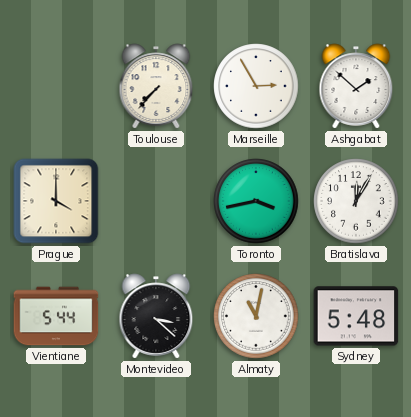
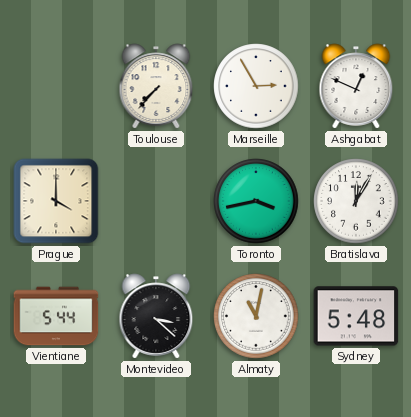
Ashgabat: 1:52 -> 12:49
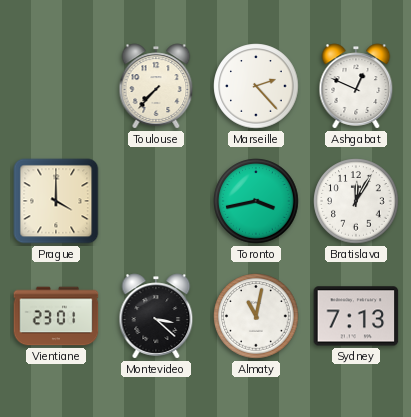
Marseille: 2:55 -> 2:23
Vientiane: 5:44 -> 23:01
Sydney: 5:48 -> 7:13
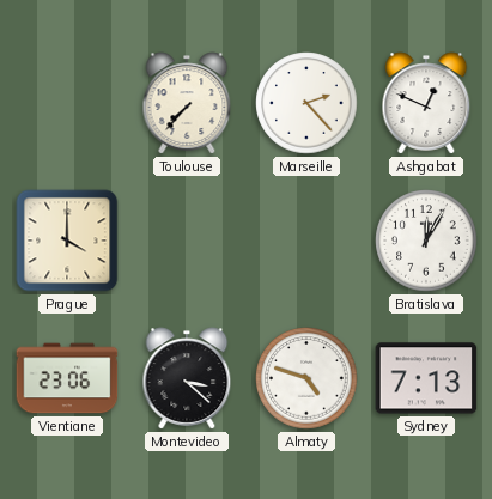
Toronto: 3:43 -> none
Vientiane: 23:01 -> 23:06
Almaty: 11:02 -> 4:48
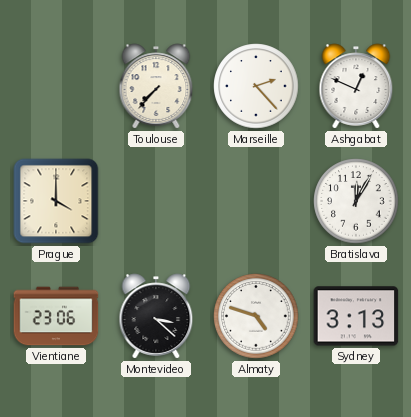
Sydney: 7:13 -> 3:13
